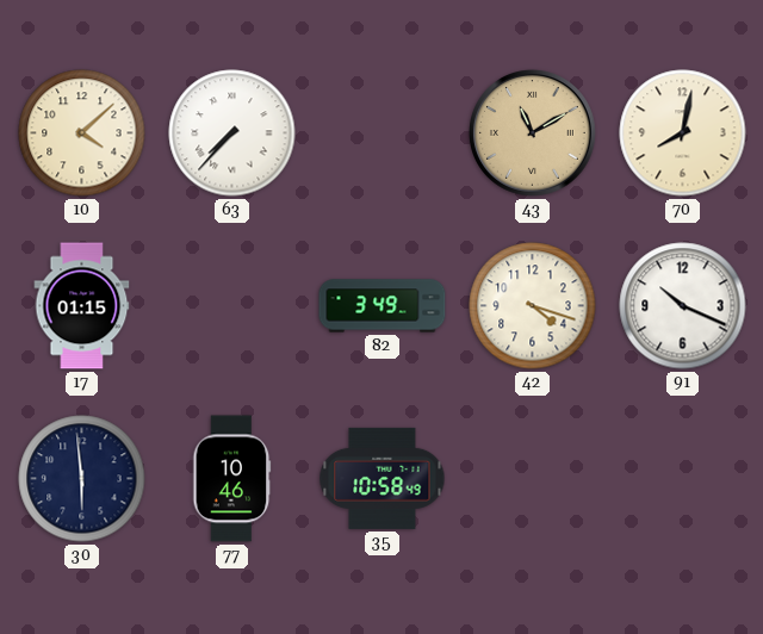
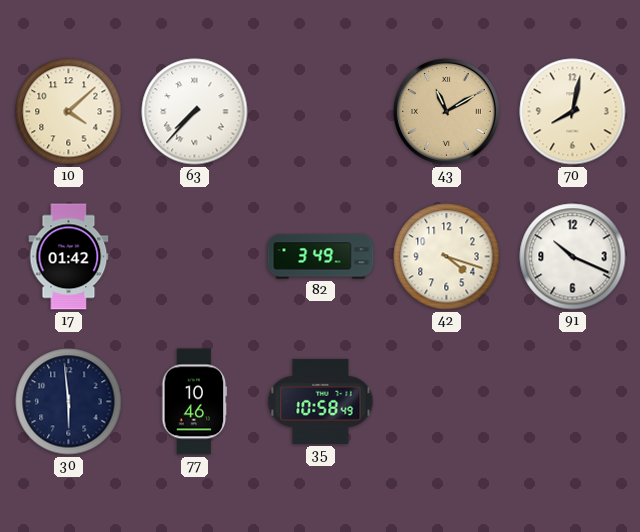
17: 01:15 -> 01:42
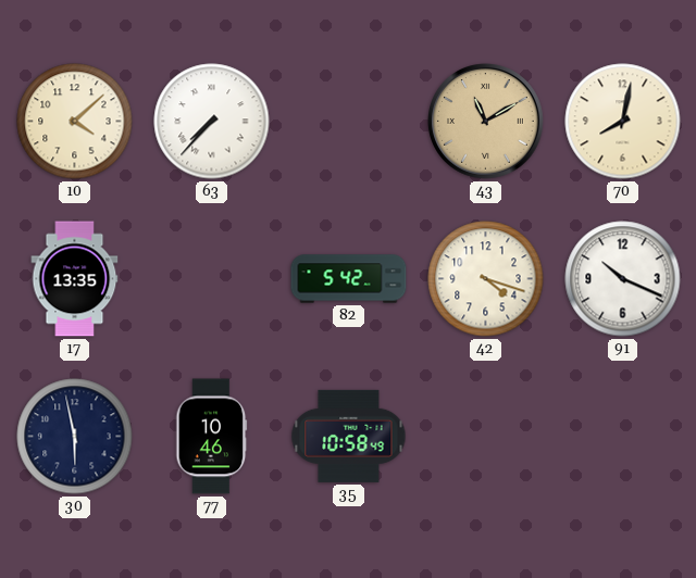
17: 01:42 -> 13:35
82: 3:49 -> 5:42
30: 5:59 -> 5:58
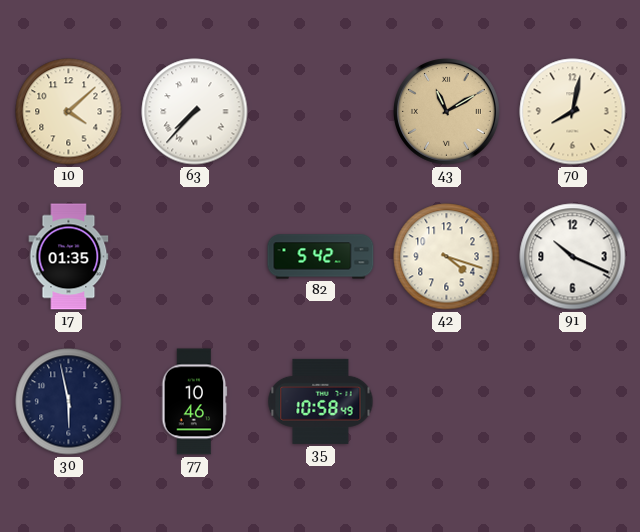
17: 13:35 -> 01:35
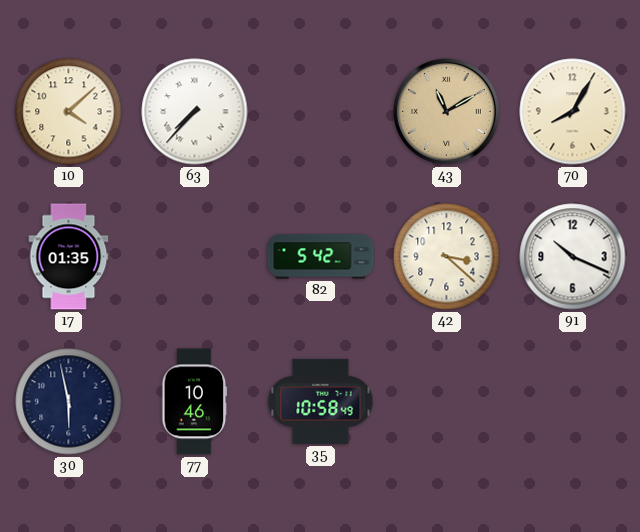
70: 8:02 -> 8:05
42: 4:18 -> 3:22
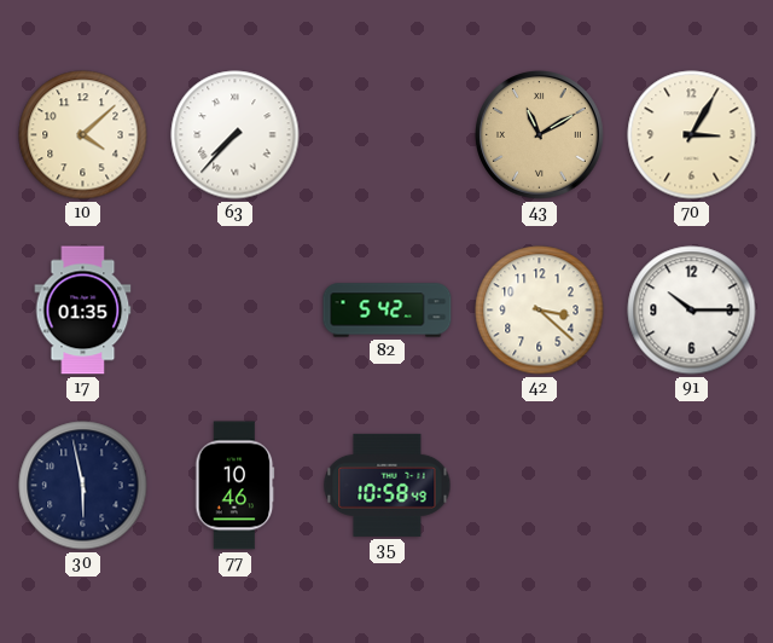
70: 8:05 -> 3:05
91: 10:19 -> 10:15
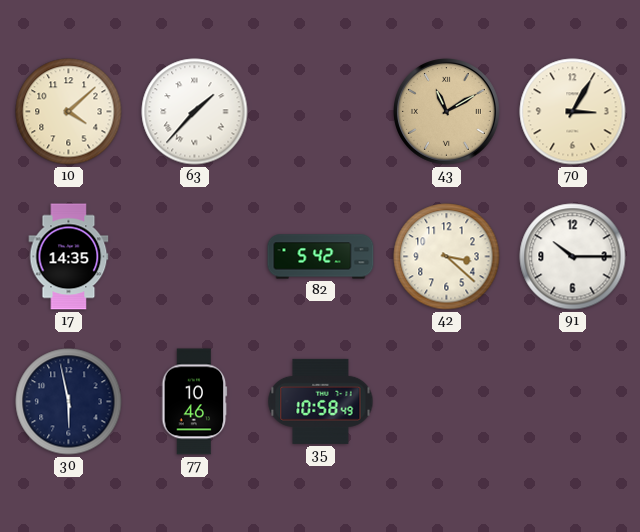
63: 7:37 -> 1:37
17: 01:35 -> 14:35
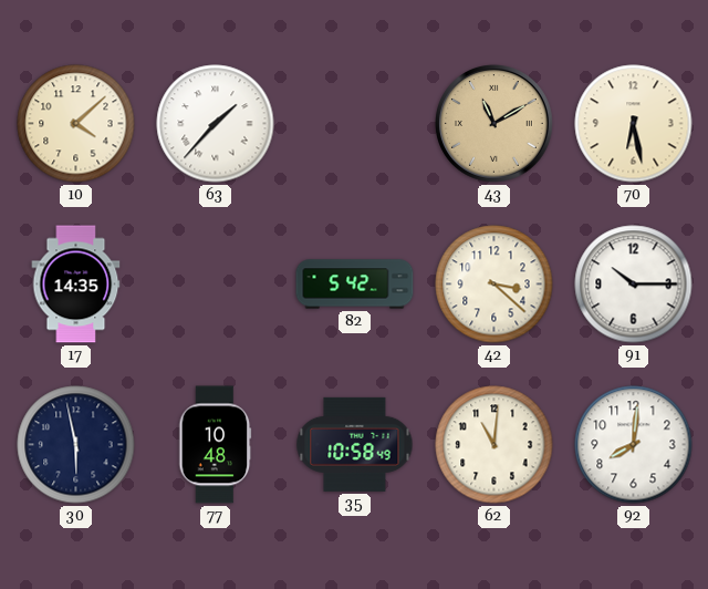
70: 3:05 -> 6:28
77: 10:46 -> 10:48
62: none -> 11:01
92: none -> 8:01
